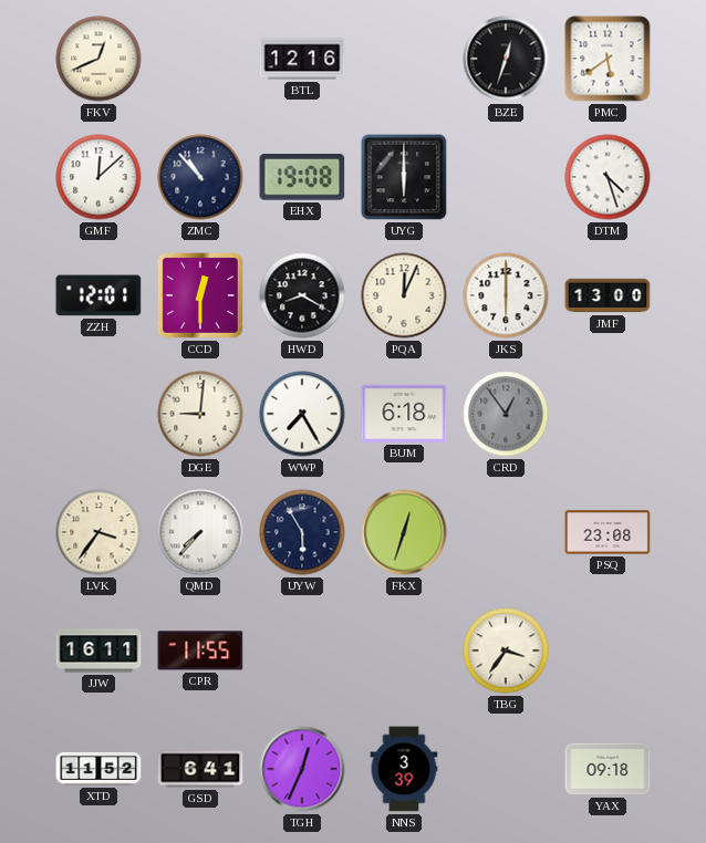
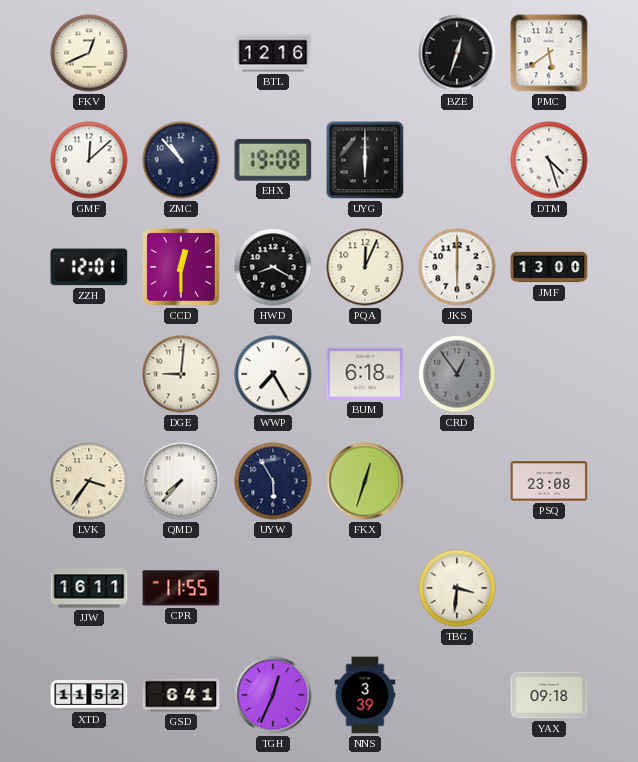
TBG: 3:36 -> 3:31
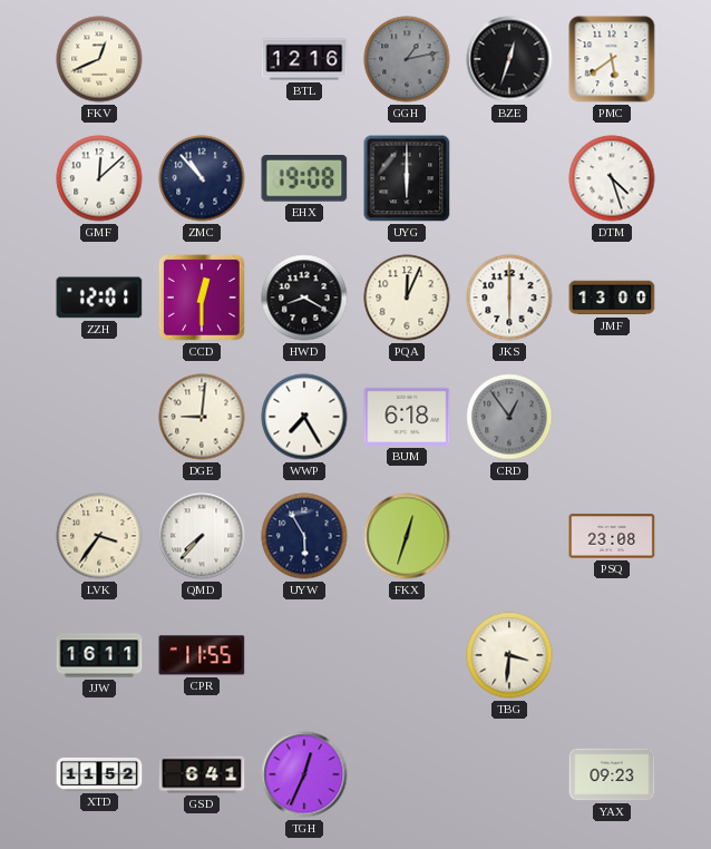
GGH: none -> 1:13
NNS: 3:39 -> none
YAX: 09:18 -> 09:23
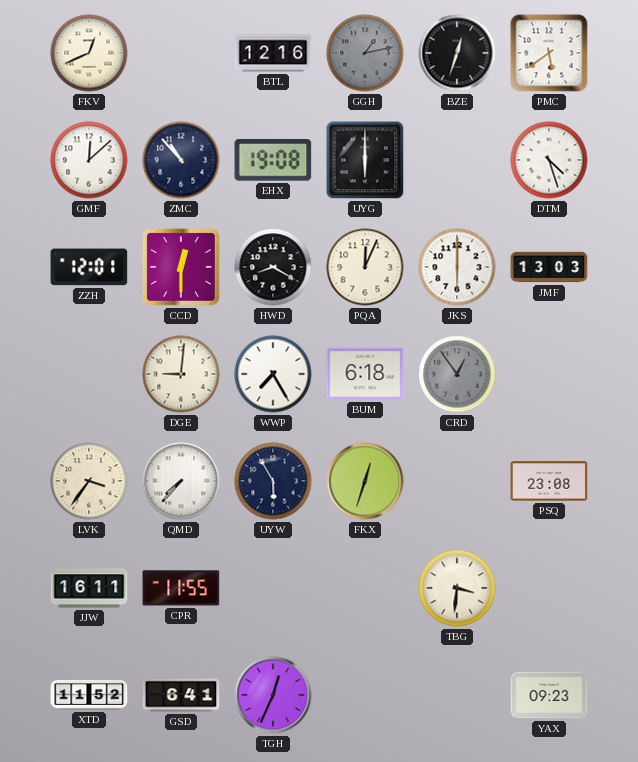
JMF: 13:00 -> 13:03
